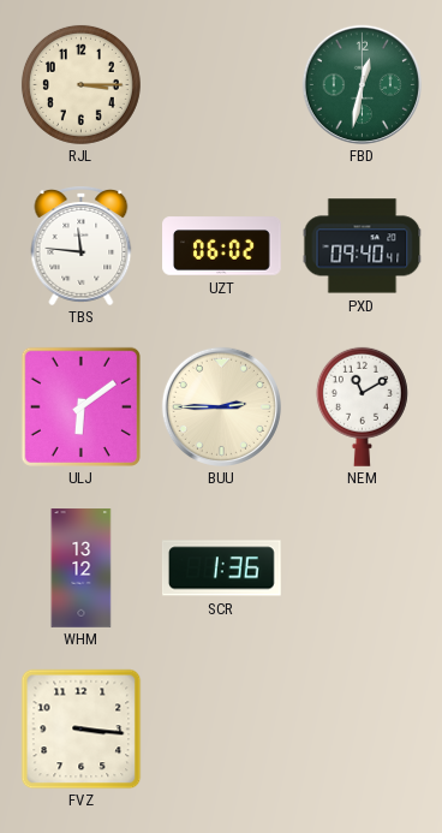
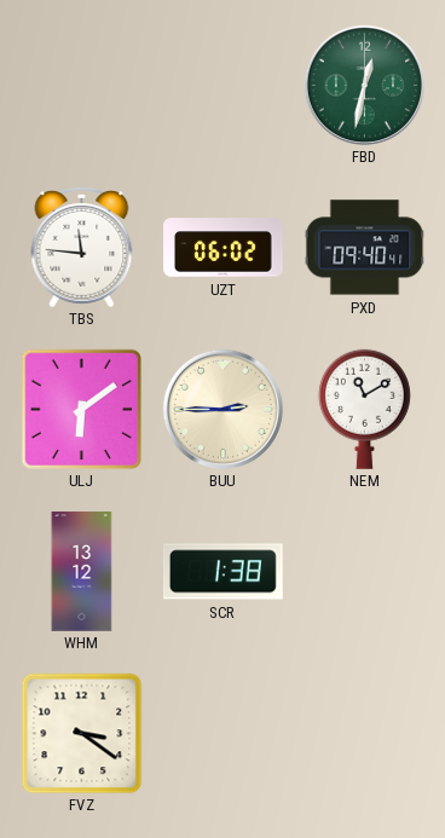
RJL: 3:15 -> none
SCR: 1:36 -> 1:38
FVZ: 3:16 -> 3:21
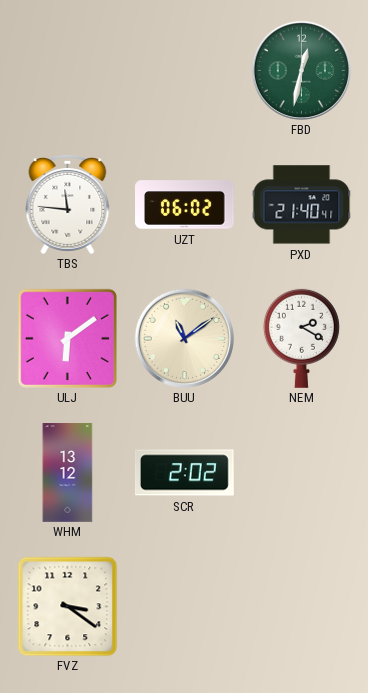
PXD: 09:40 -> 21:40
BUU: 2:45 -> 11:09
NEM: 11:10 -> 2:20
SCR: 1:38 -> 2:02
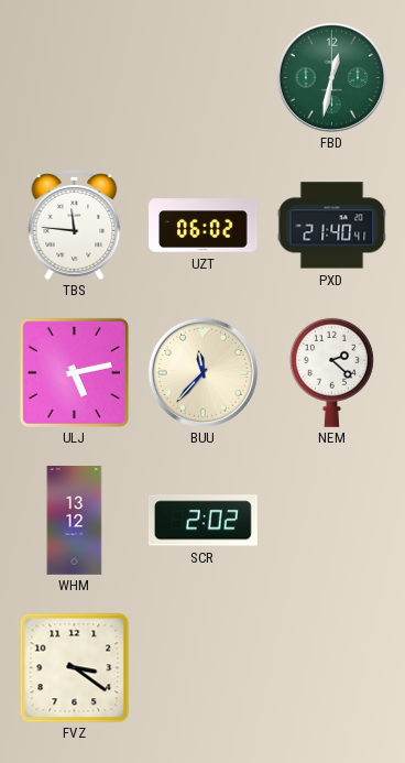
ULJ: 6:09 -> 5:13
BUU: 11:09 -> 11:37
NEM: 2:20 -> 2:22
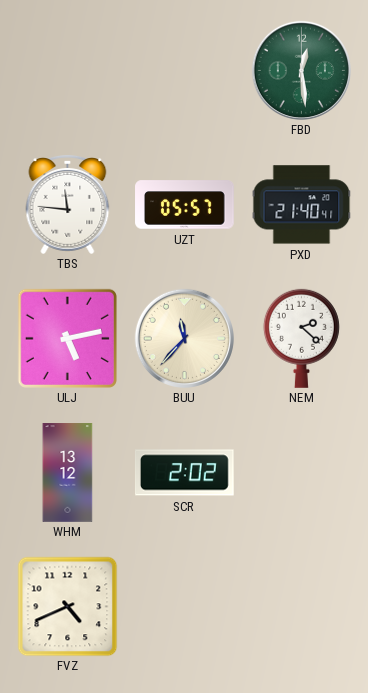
FBD: 12:32 -> 12:29
UZT: 06:02 -> 05:57
FVZ: 3:21 -> 4:41
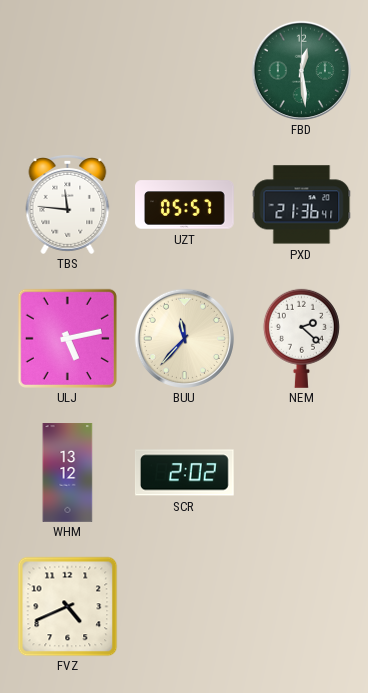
PXD: 21:40 -> 21:36
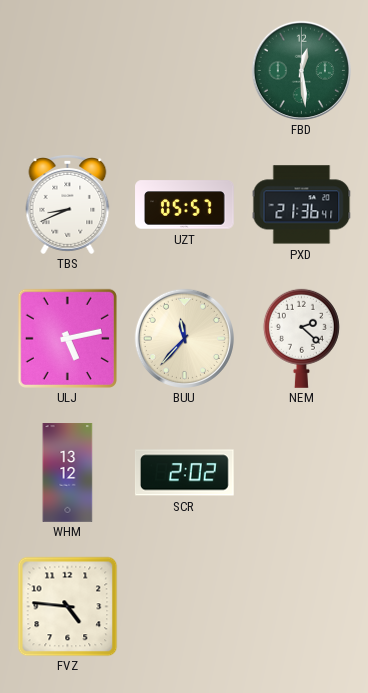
TBS: 11:46 -> 8:41
FVZ: 4:41 -> 4:46
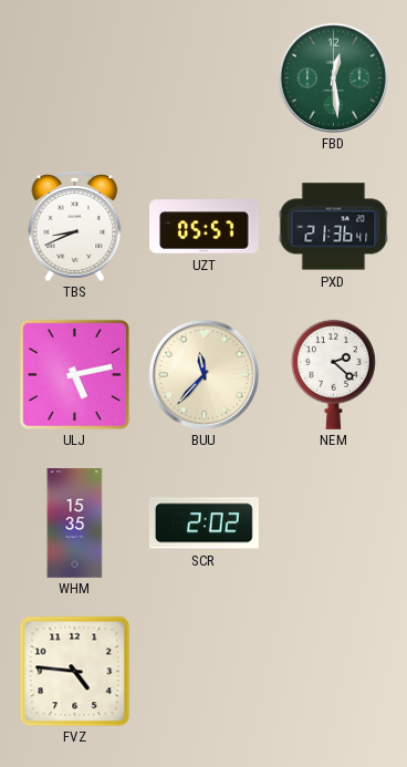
WHM: 13:12 -> 15:35
